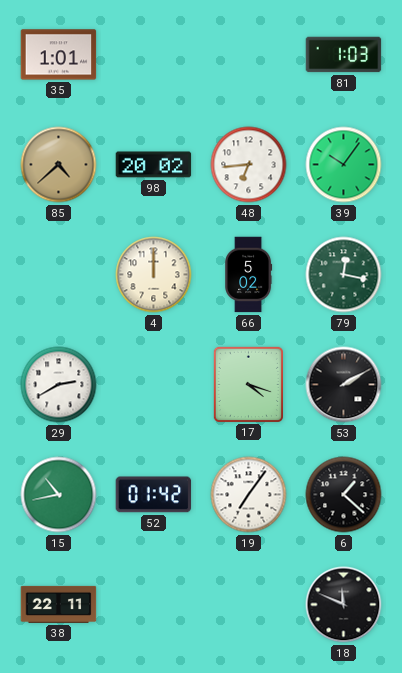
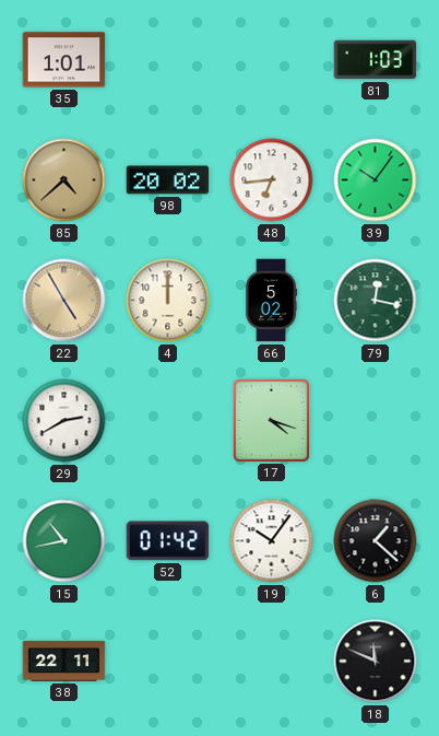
22: none -> 4:55
53: 2:10 -> none
19: 7:06 -> 10:06
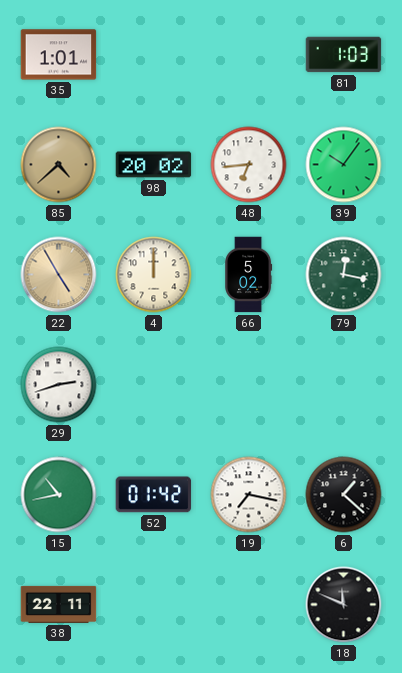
29: 2:40 -> 2:42
17: 4:18 -> none
19: 10:06 -> 7:17
